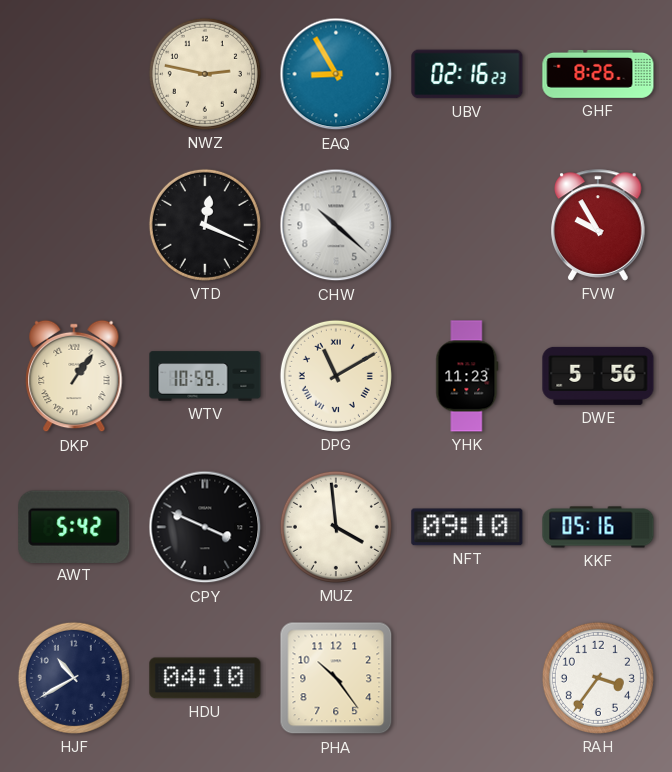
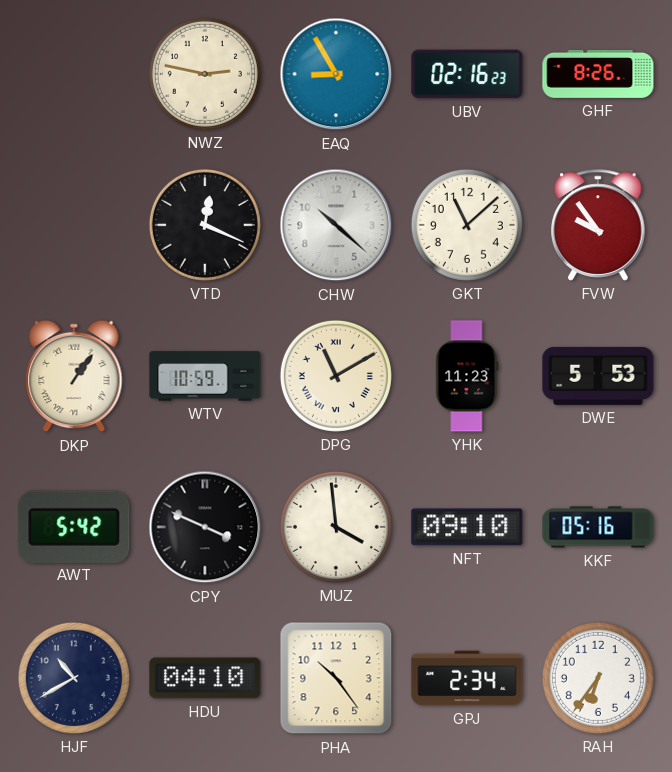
GKT: none -> 11:08
FVW: 9:55 -> 9:54
DWE: 5:56 -> 5:53
GPJ: none -> 2:34
RAH: 3:36 -> 6:36
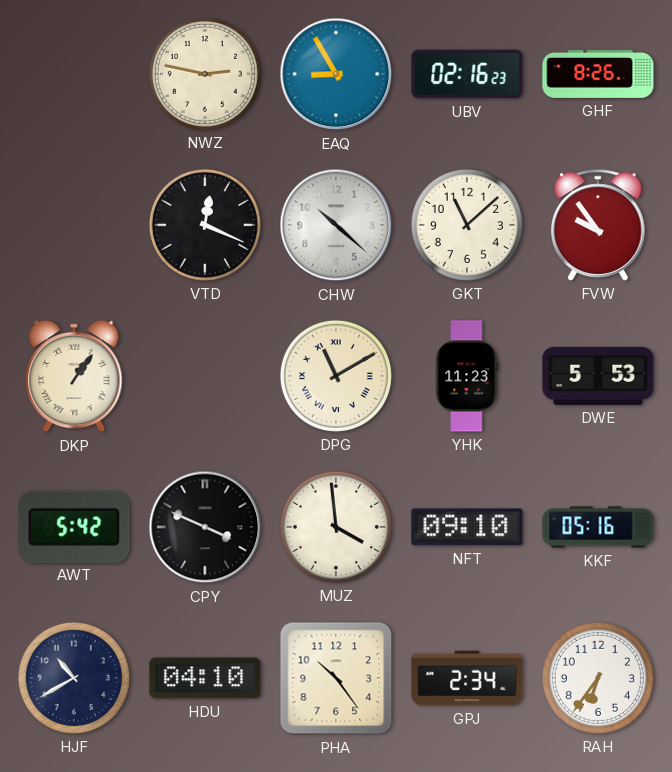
WTV: 10:59 -> none
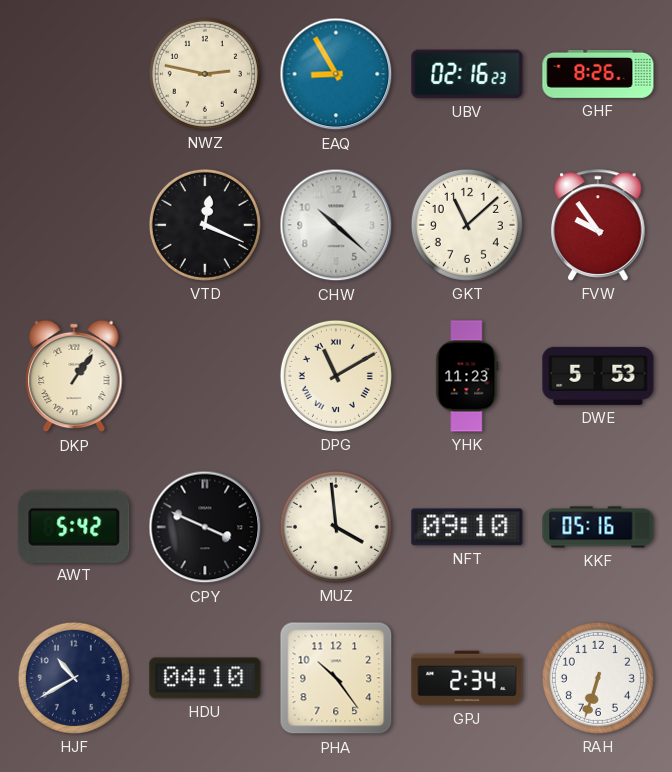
RAH: 6:36 -> 6:33
